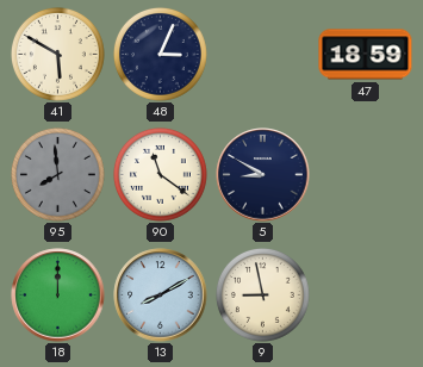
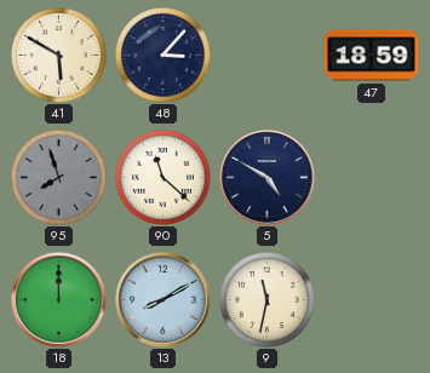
48: 3:04 -> 3:07
95: 7:59 -> 7:57
90: 11:21 -> 11:22
5: 8:50 -> 4:50
9: 8:58 -> 11:32
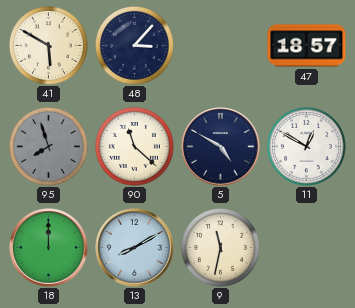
47: 18:59 -> 18:57
11: none -> 12:50
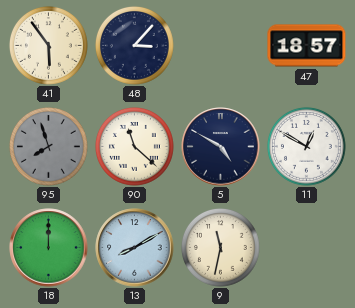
41: 5:50 -> 5:54
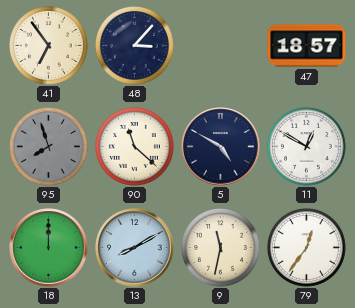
41: 5:54 -> 6:54
79: none -> 12:36
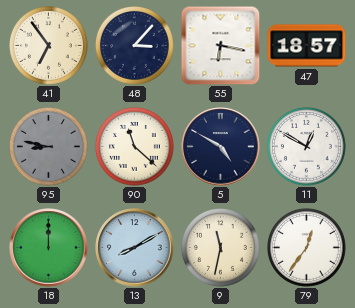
55: none -> 6:17
95: 7:57 -> 8:47
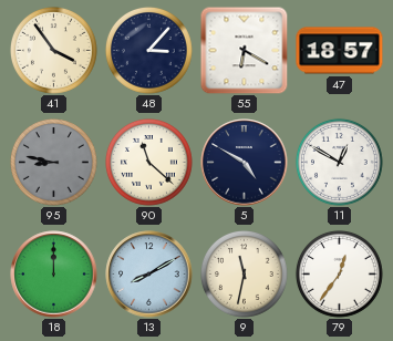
41: 6:54 -> 3:54
55: 6:17 -> 6:20
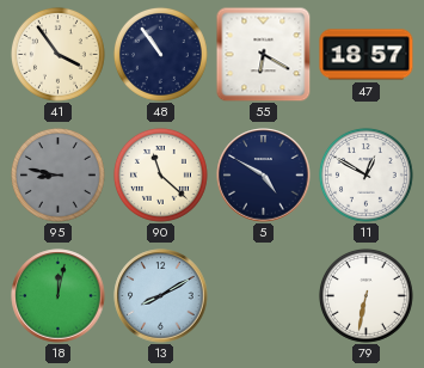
48: 3:07 -> 10:54
18: 12:00 -> 12:02
9: 11:32 -> none
79: 12:36 -> 6:32
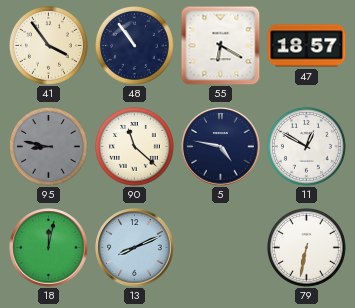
5: 4:50 -> 4:47
13: 8:10 -> 8:11
